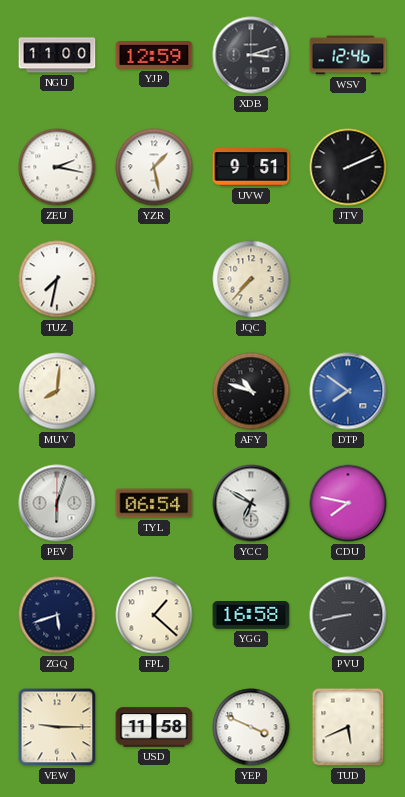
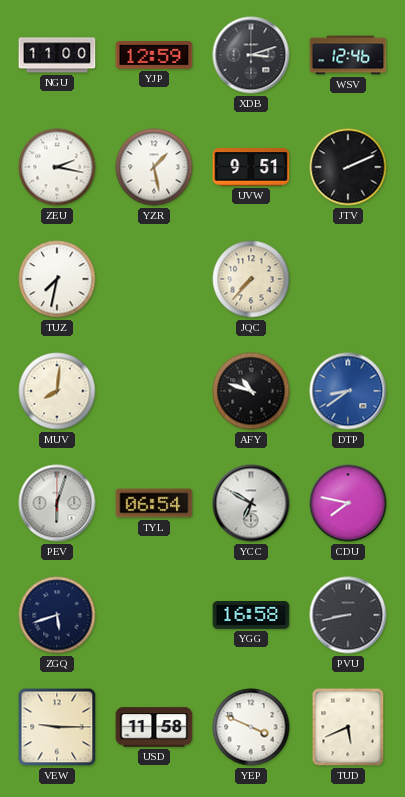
DTP: 7:51 -> 8:39
FPL: 1:22 -> none
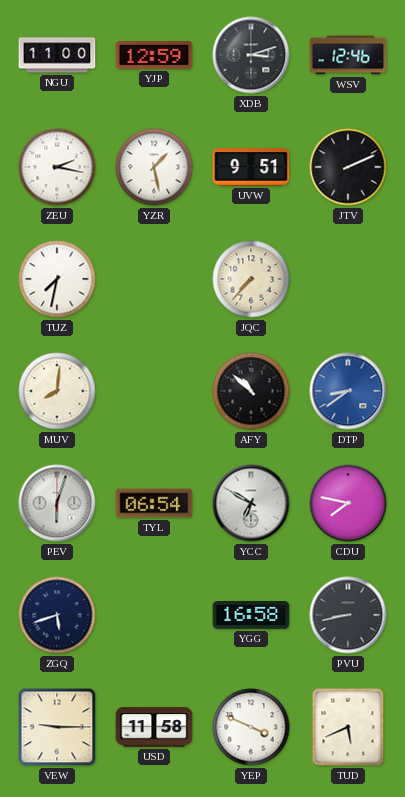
AFY: 10:48 -> 10:52
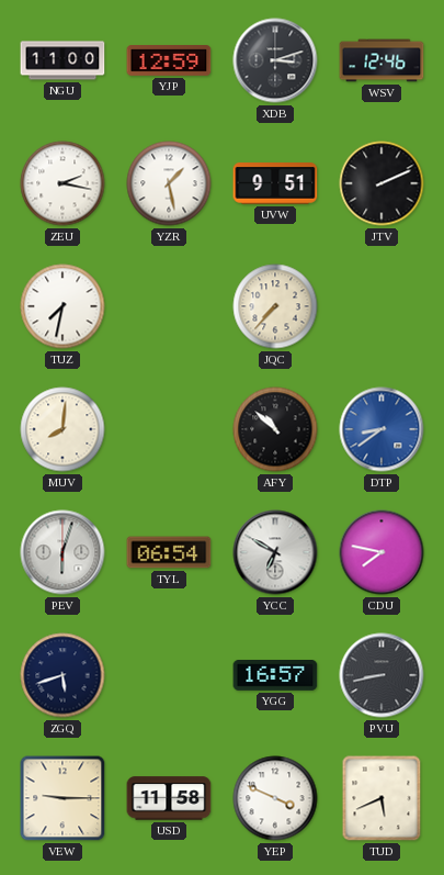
YGG: 16:58 -> 16:57
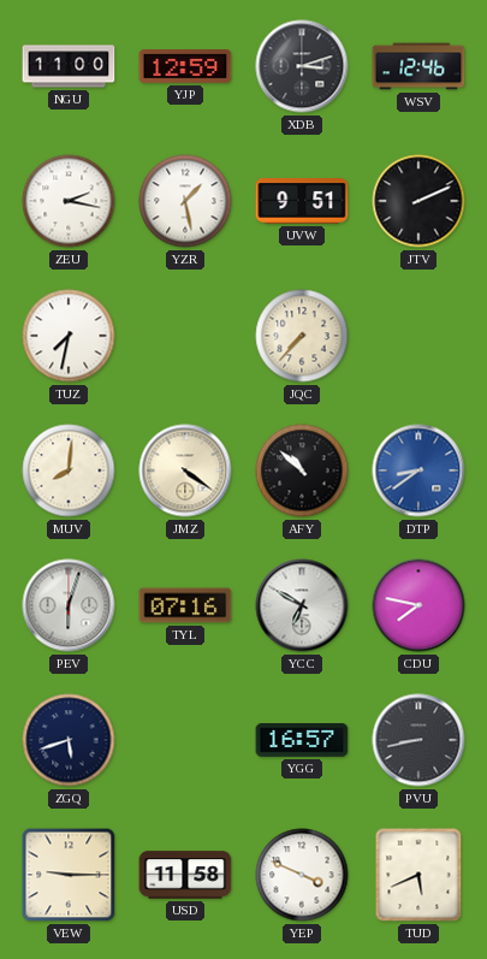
JMZ: none -> 4:21
TYL: 06:54 -> 07:16
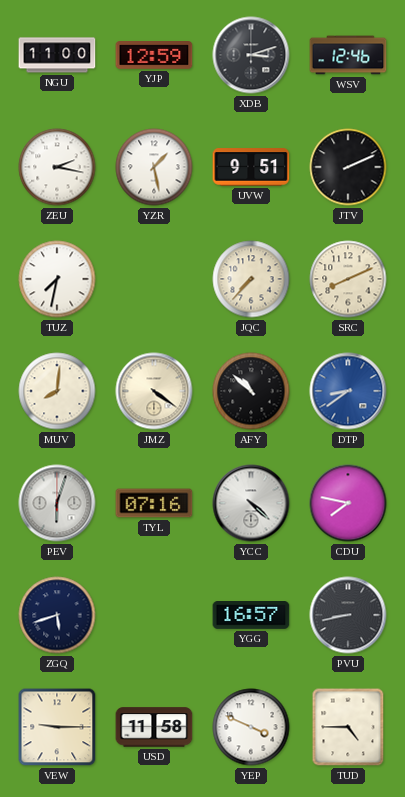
SRC: none -> 8:11
YCC: 6:50 -> 4:22
TUD: 5:41 -> 4:45
